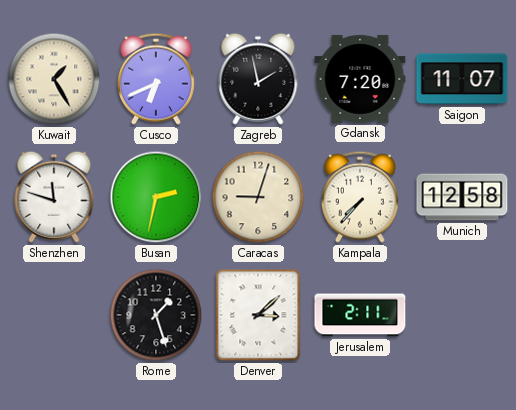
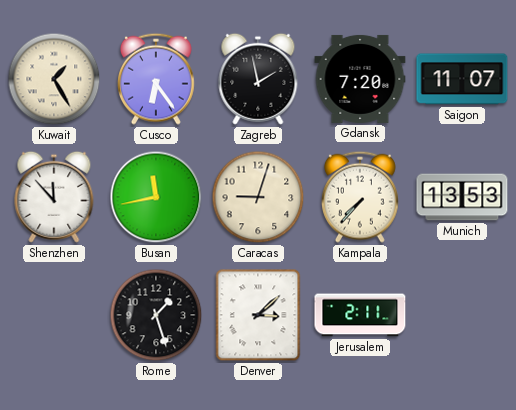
Cusco: 6:41 -> 6:24
Shenzhen: 11:48 -> 11:53
Busan: 2:32 -> 11:43
Munich: 12:58 -> 13:53
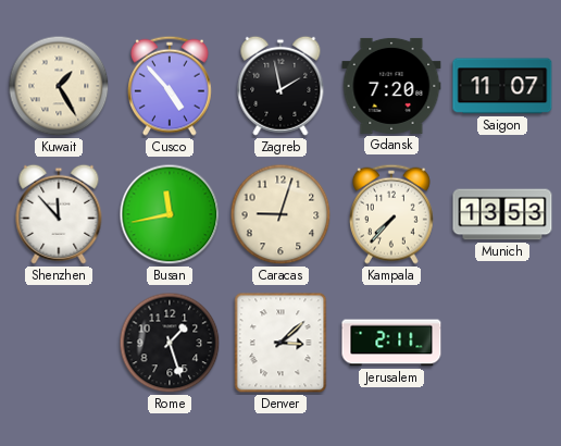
Cusco: 6:24 -> 4:53
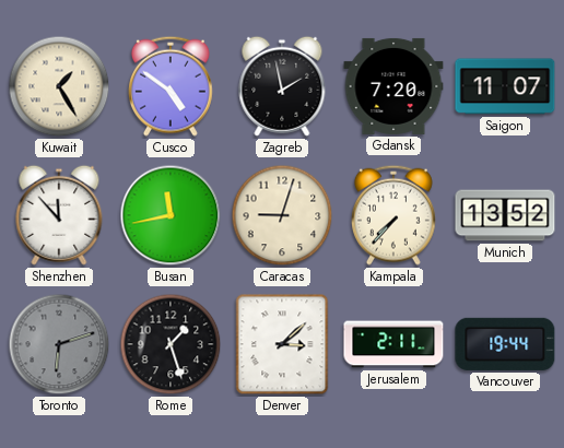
Cusco: 4:53 -> 4:51
Munich: 13:53 -> 13:52
Toronto: none -> 6:12
Vancouver: none -> 19:44
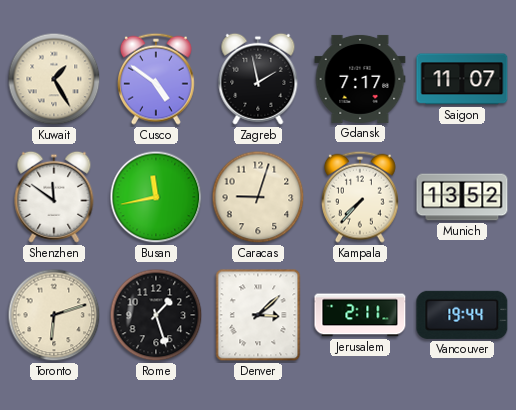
Gdansk: 7:20 -> 7:17
Shenzhen: 11:53 -> 11:51
Toronto dial: grey -> cream
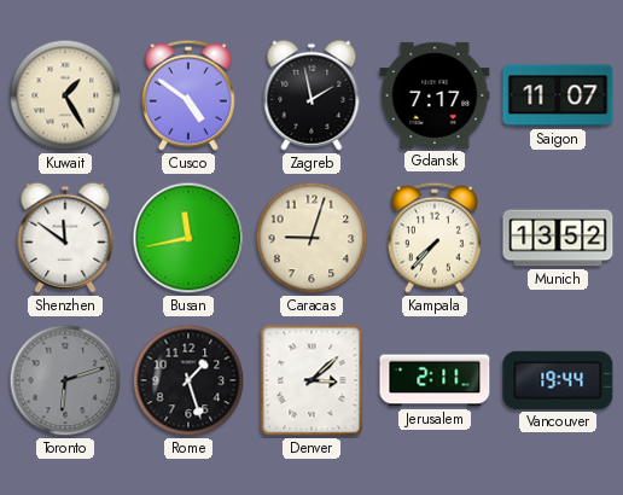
Toronto dial: cream -> grey
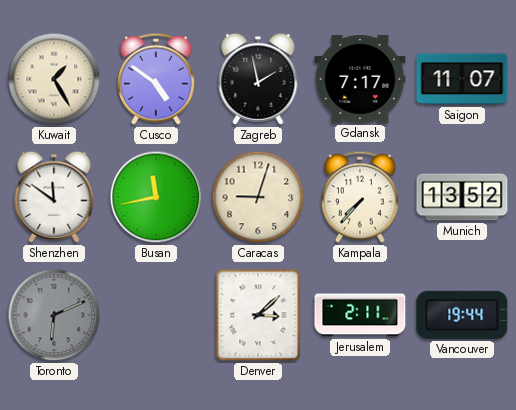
Toronto: 6:12 -> 6:11
Rome: 1:27 -> none
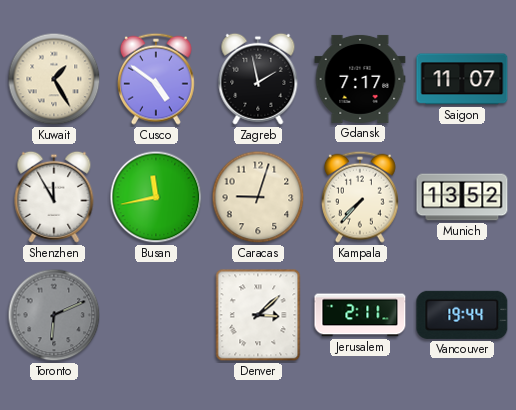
Shenzhen: 11:51 -> 11:55
